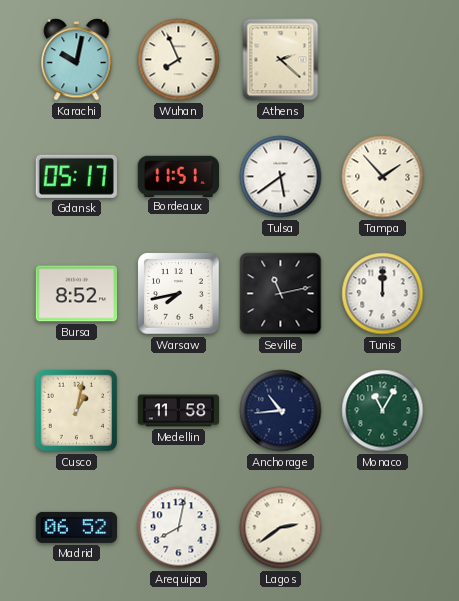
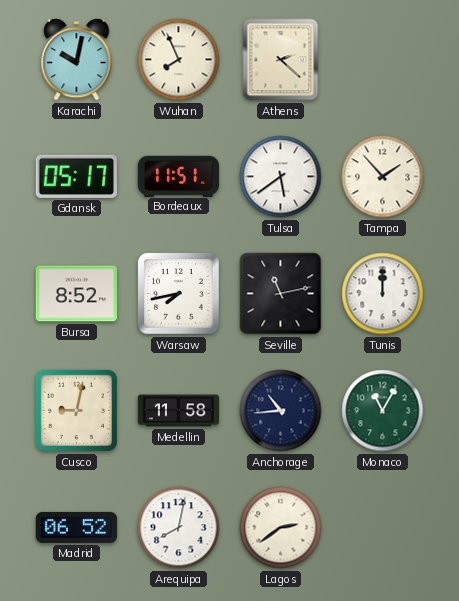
Cusco: 1:02 -> 9:02
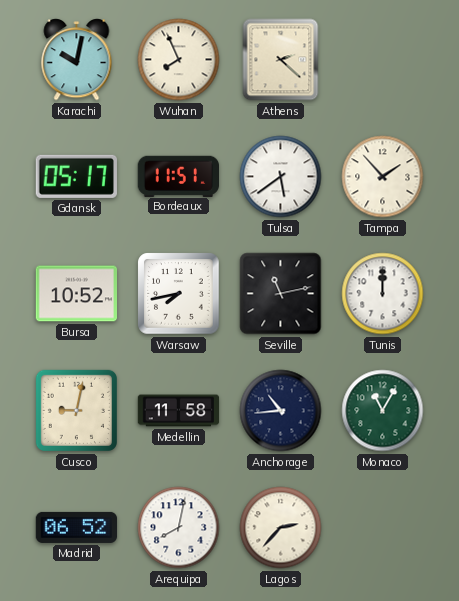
Bursa: 8:52 -> 10:52
Lagos: 2:39 -> 2:37
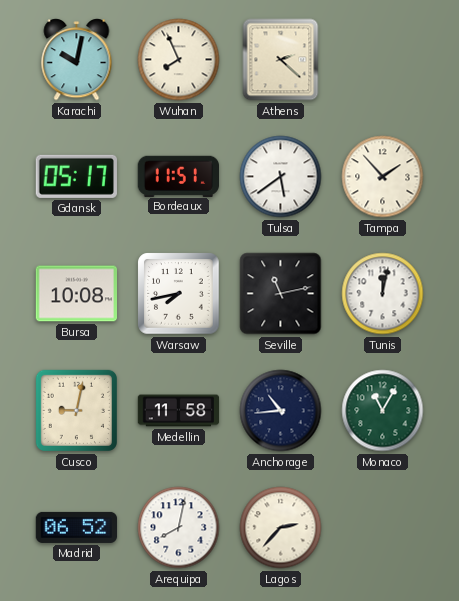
Bursa: 10:52 -> 10:08
Tunis: 12:00 -> 12:02
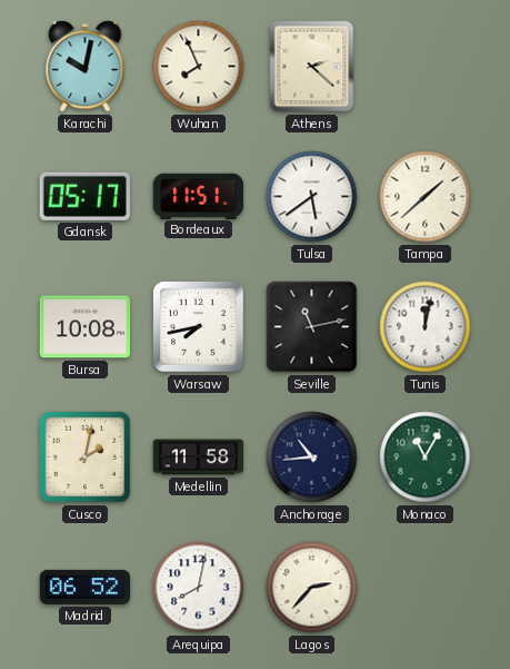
Tampa: 1:53 -> 1:38
Cusco: 9:02 -> 2:02
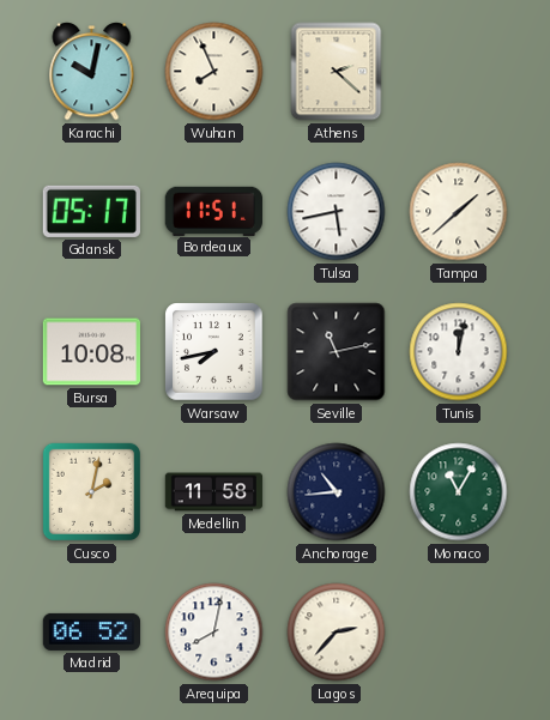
Tulsa: 5:39 -> 5:43
